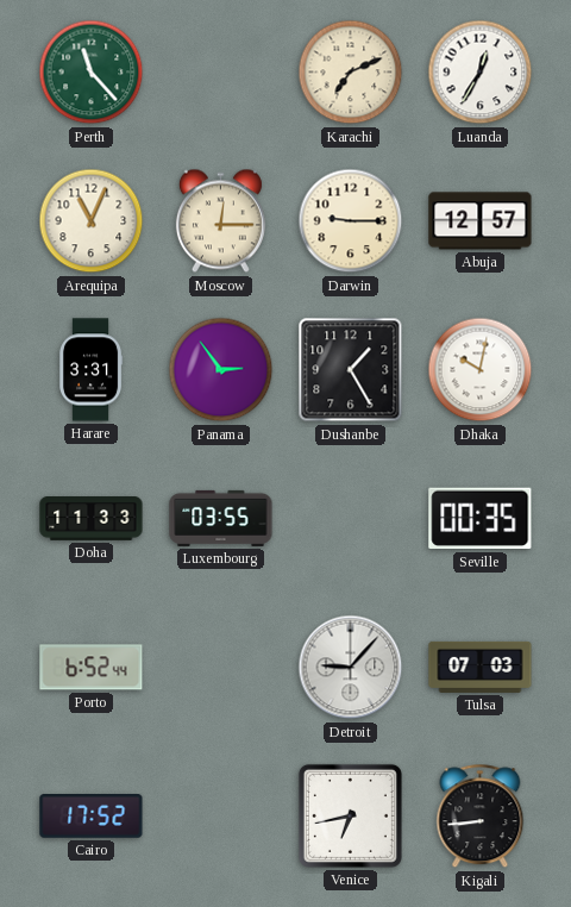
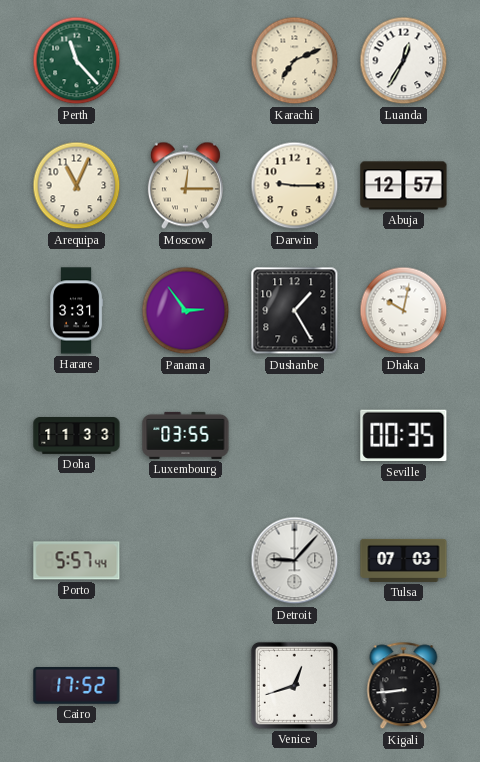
Porto: 6:52 -> 5:57
Venice: 6:43 -> 12:42
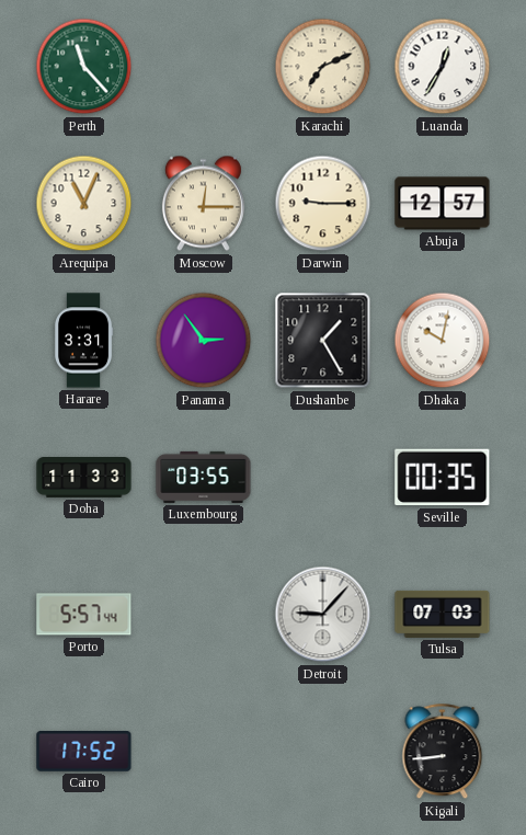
Venice: 12:42 -> none
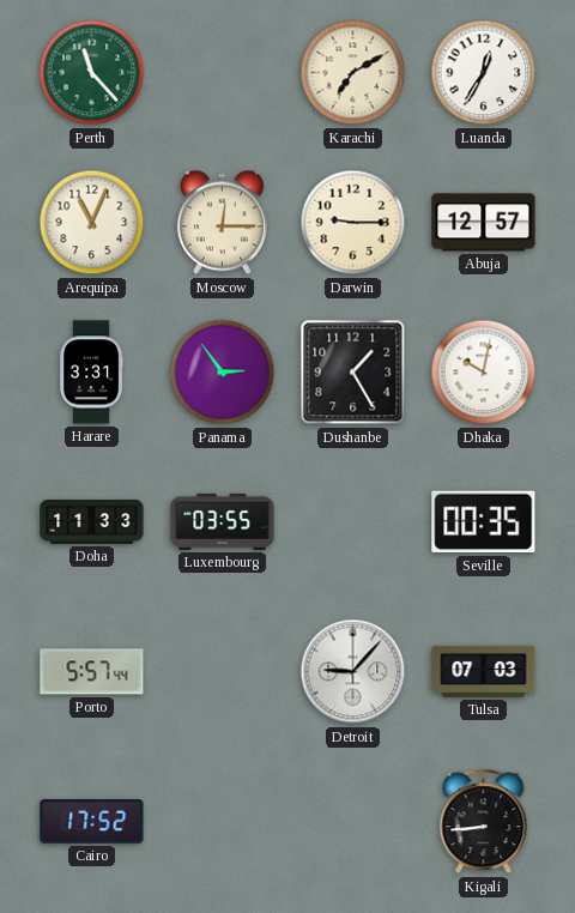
Karachi: 7:11 -> 7:10
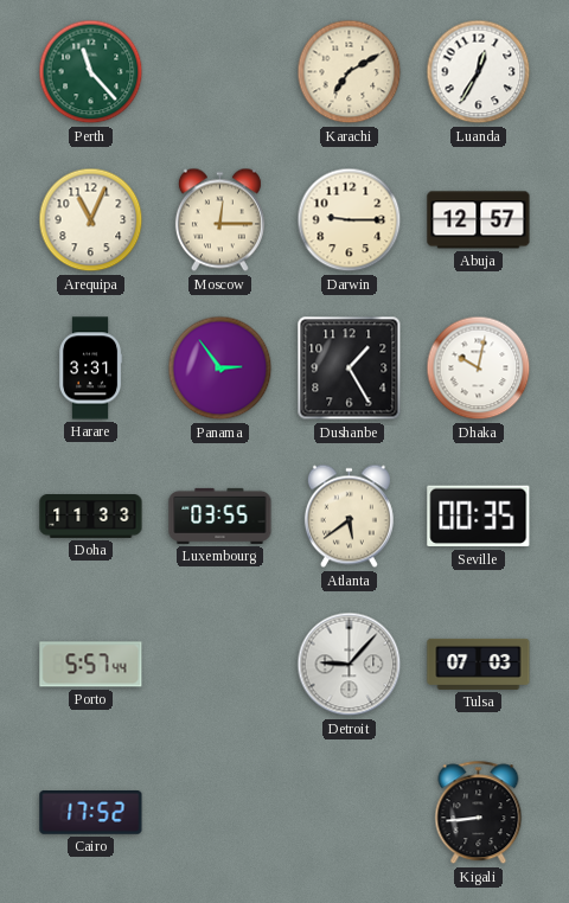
Atlanta: none -> 5:39
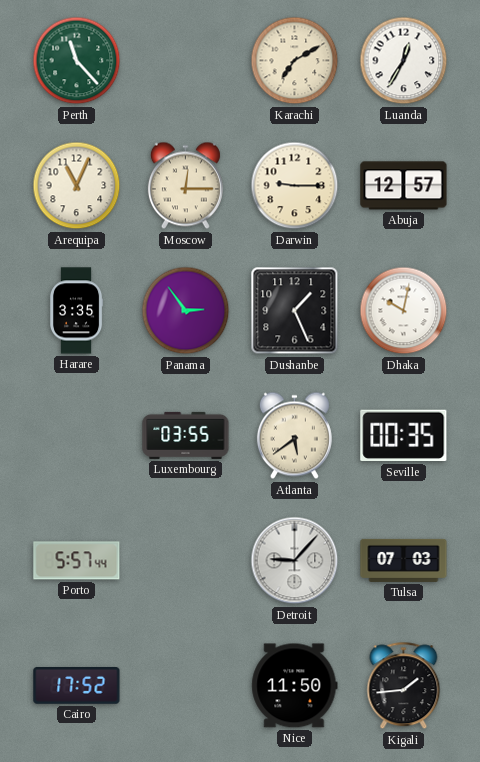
Harare: 3:31 -> 3:35
Dushanbe: 1:25 -> 1:26
Doha: 11:33 -> none
Nice: none -> 11:50
Kigali: 8:44 -> 1:44
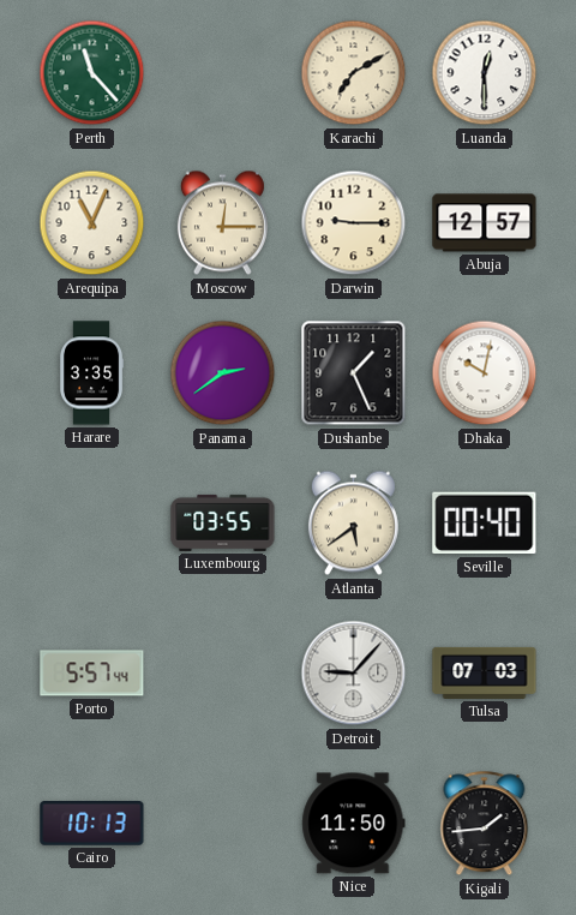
Luanda: 12:35 -> 12:30
Panama: 2:54 -> 2:39
Seville: 00:35 -> 00:40
Cairo: 17:52 -> 10:13
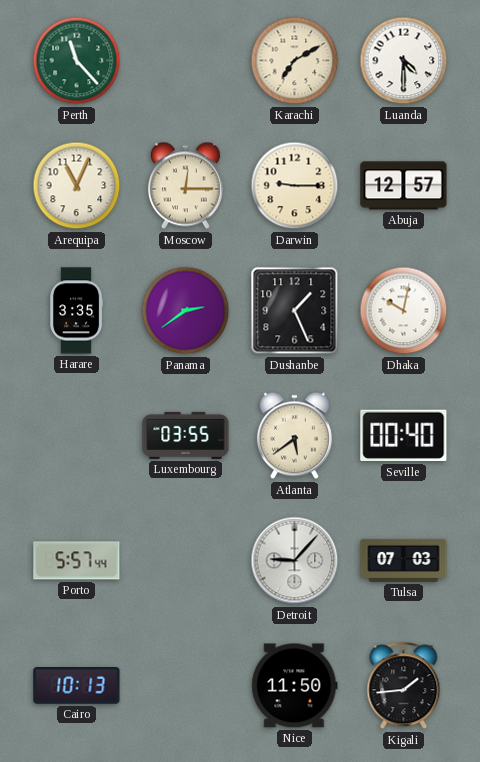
Luanda: 12:30 -> 4:30
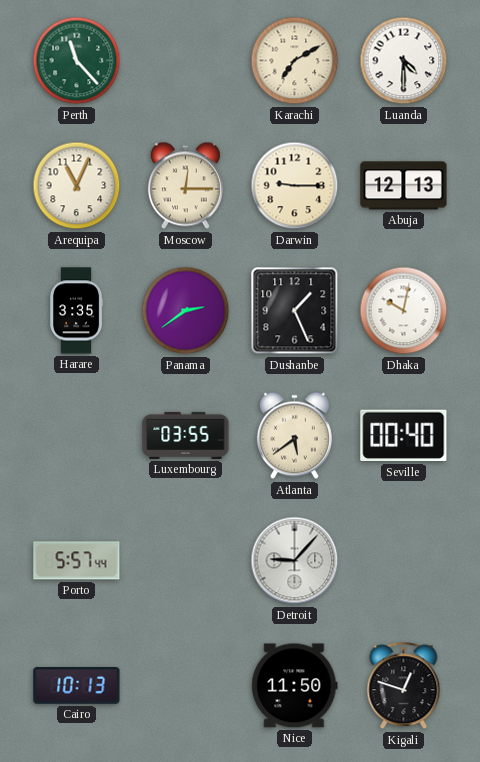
Abuja: 12:57 -> 12:13
Tulsa: 07:03 -> none
Kigali: 1:44 -> 12:48
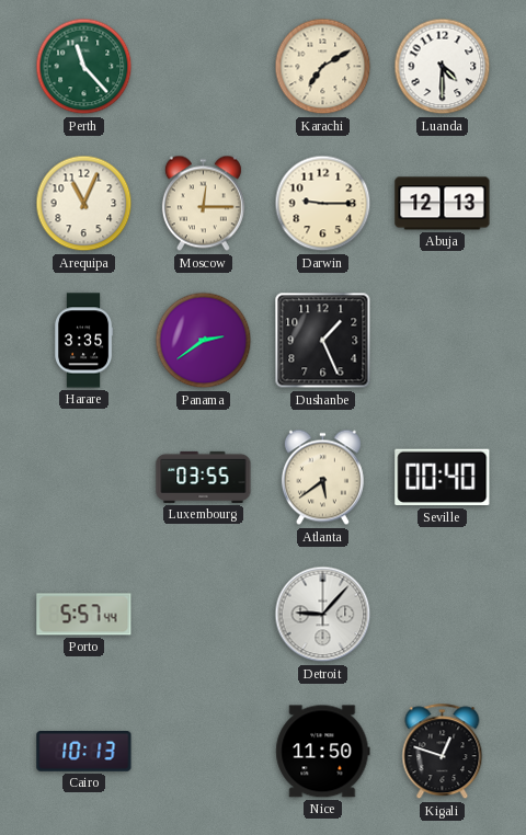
Dhaka: 10:02 -> none
